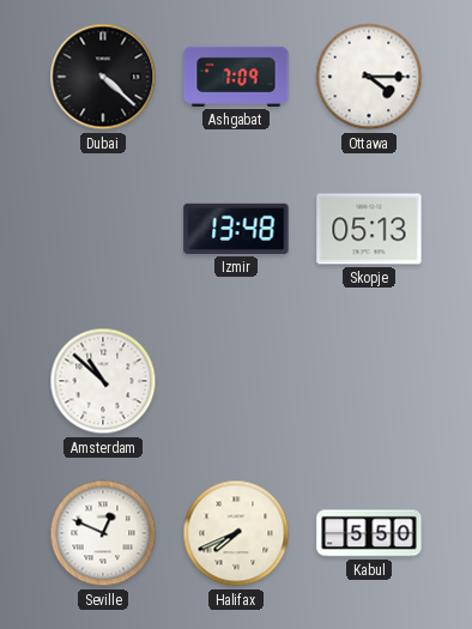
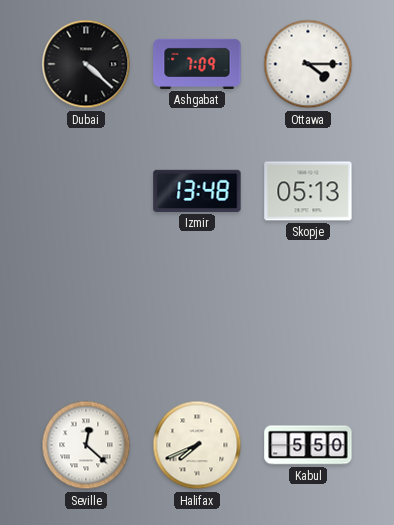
Amsterdam: 10:52 -> none
Seville: 12:49 -> 12:22
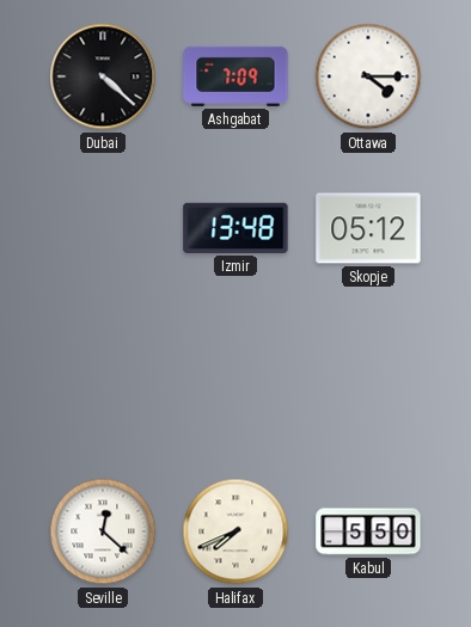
Skopje: 05:13 -> 05:12
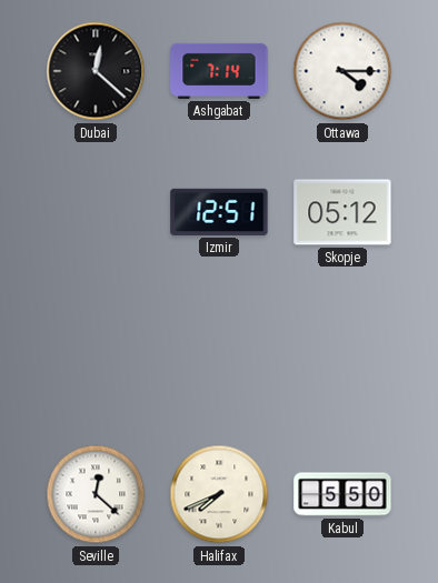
Dubai: 4:22 -> 12:22
Ashgabat: 7:09 -> 7:14
Izmir: 13:48 -> 12:51
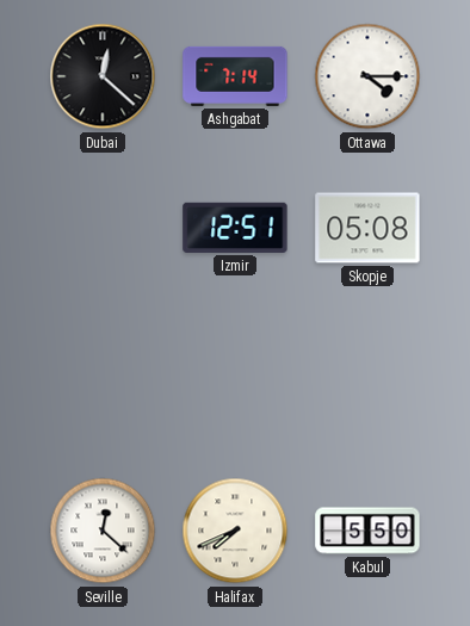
Skopje: 05:12 -> 05:08
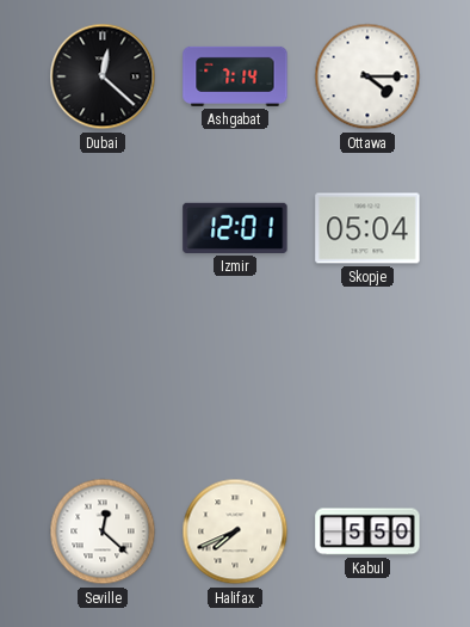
Izmir: 12:51 -> 12:01
Skopje: 05:08 -> 05:04
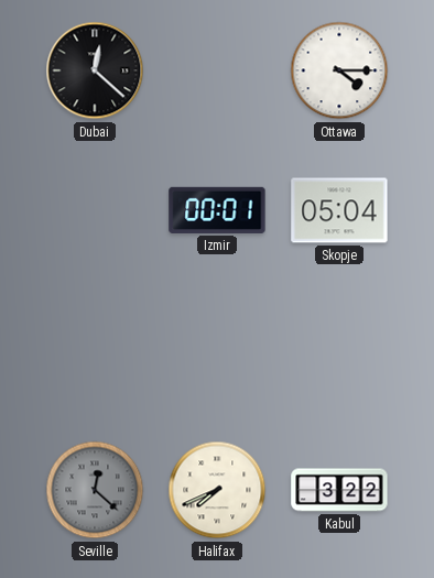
Ashgabat: 7:14 -> none
Izmir: 12:01 -> 00:01
Seville dial: white -> grey
Kabul: 5:50 -> 3:22
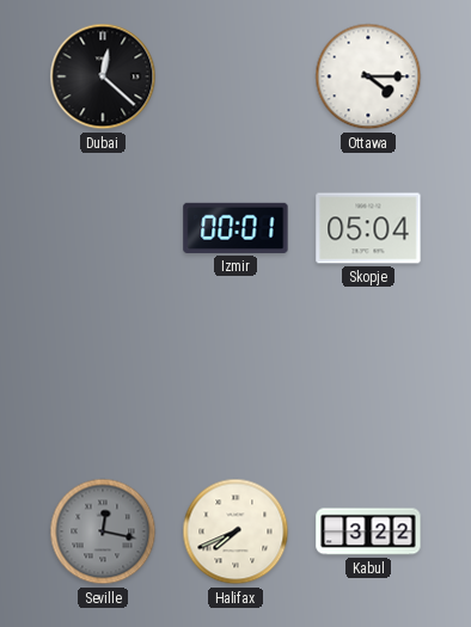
Seville: 12:22 -> 12:17
